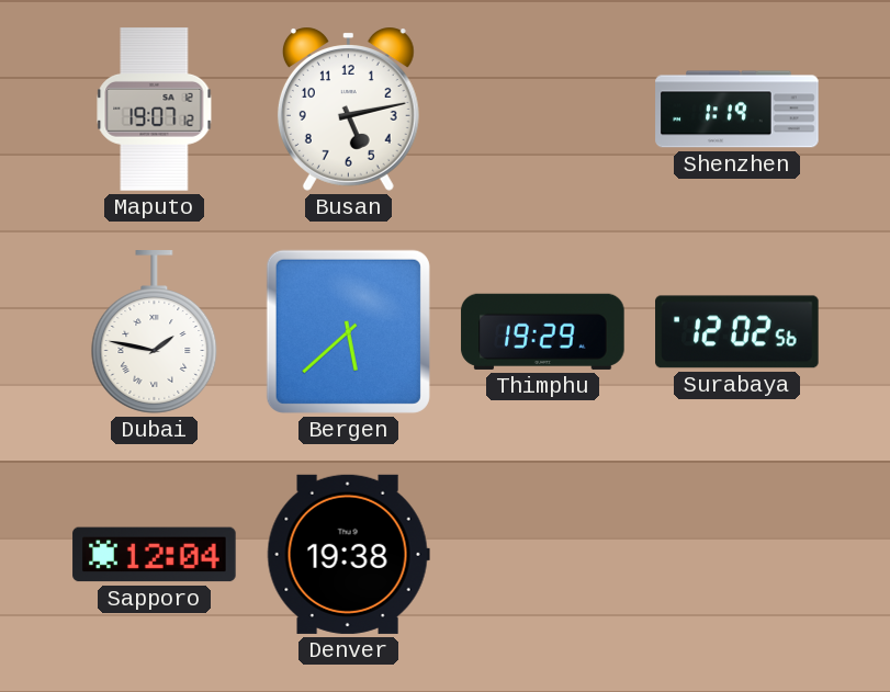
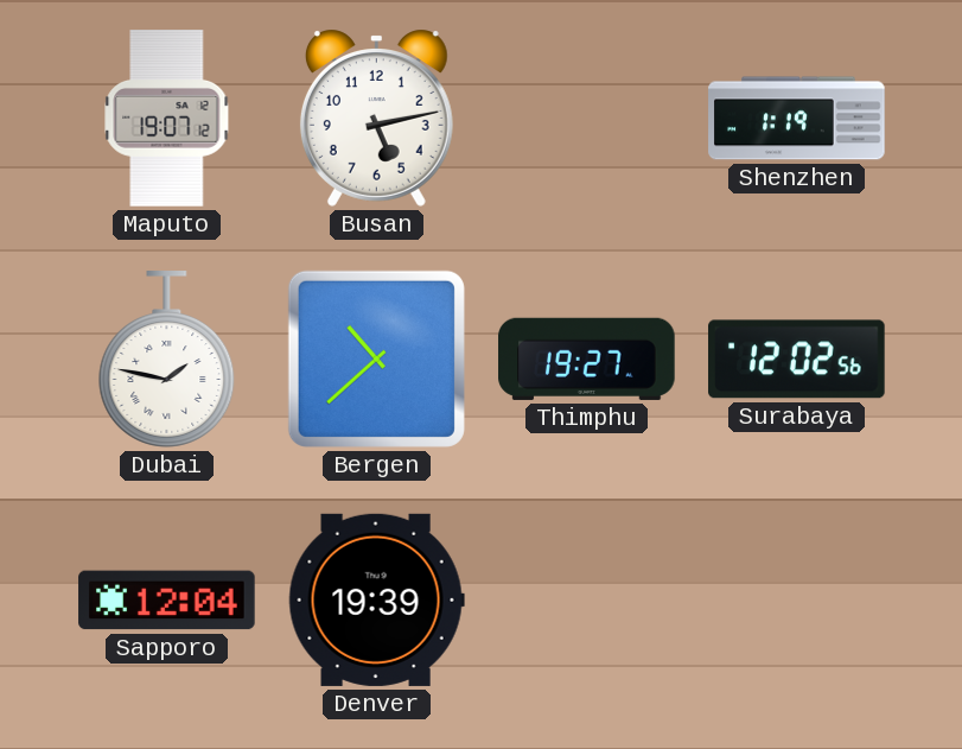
Bergen: 5:38 -> 10:38
Thimphu: 19:29 -> 19:27
Denver: 19:38 -> 19:39
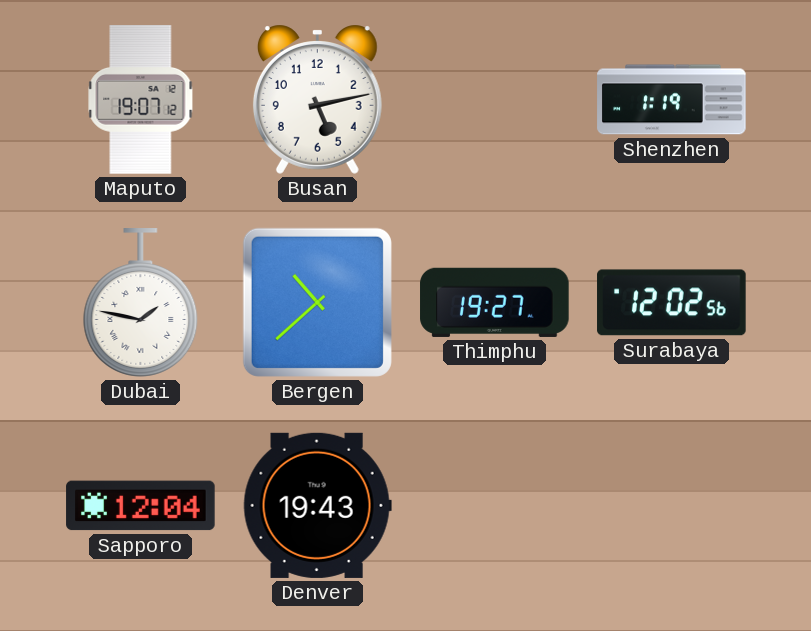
Denver: 19:39 -> 19:43
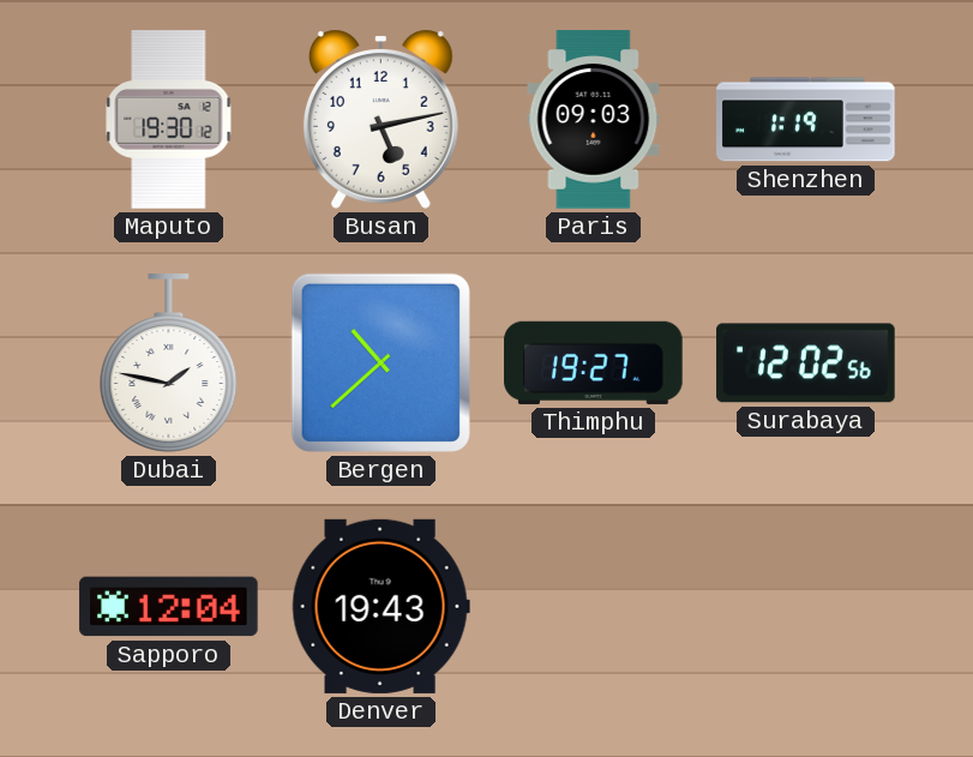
Maputo: 19:07 -> 19:30
Paris: none -> 09:03
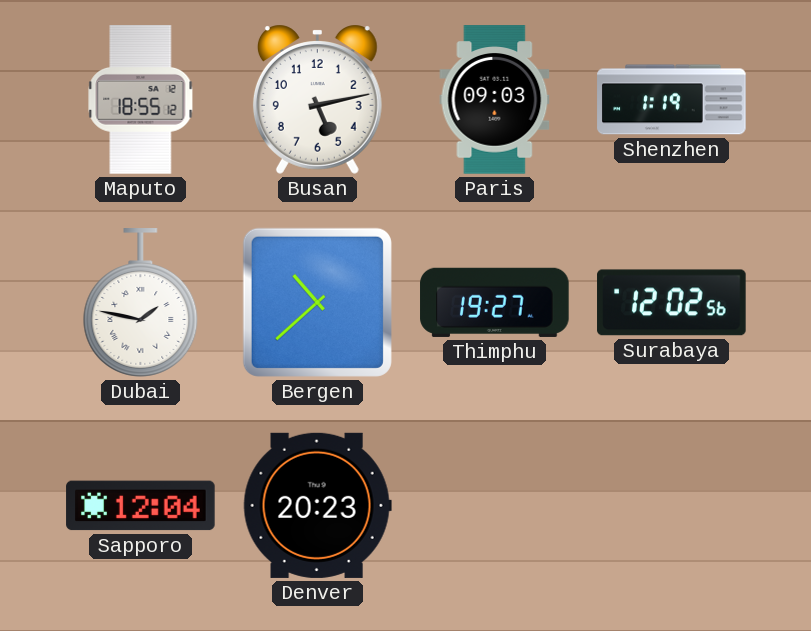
Maputo: 19:30 -> 18:55
Denver: 19:43 -> 20:23
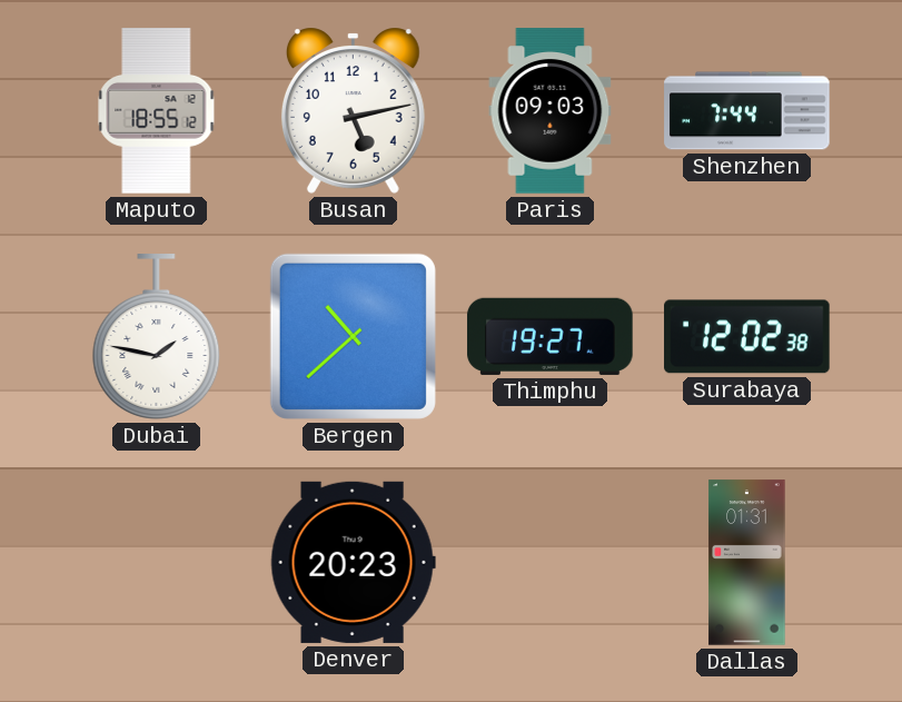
Shenzhen: 1:19 -> 7:44
Surabaya: 12:02:56 -> 12:02:38
Sapporo: 12:04 -> none
Dallas: none -> 01:31
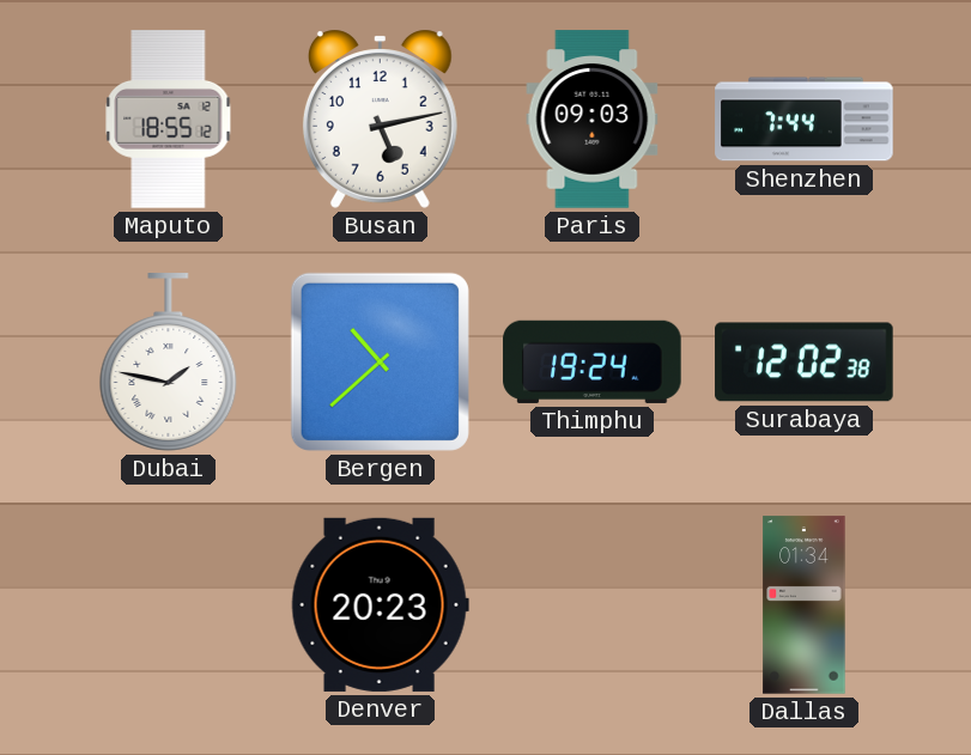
Thimphu: 19:27 -> 19:24
Dallas: 01:31 -> 01:34
